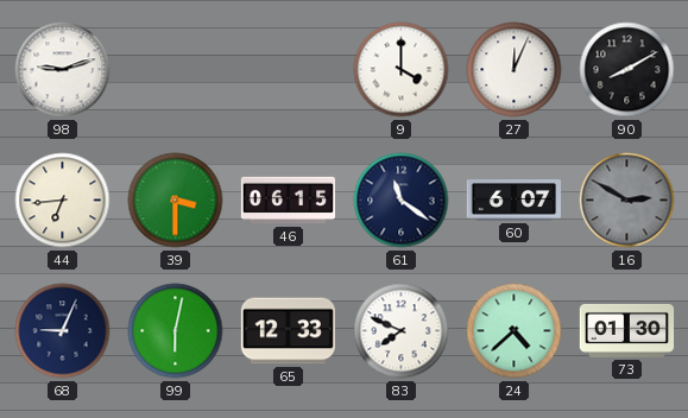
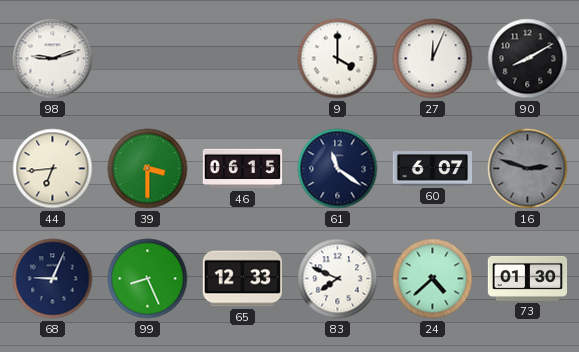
16: 2:50 -> 2:48
99: 6:02 -> 8:26
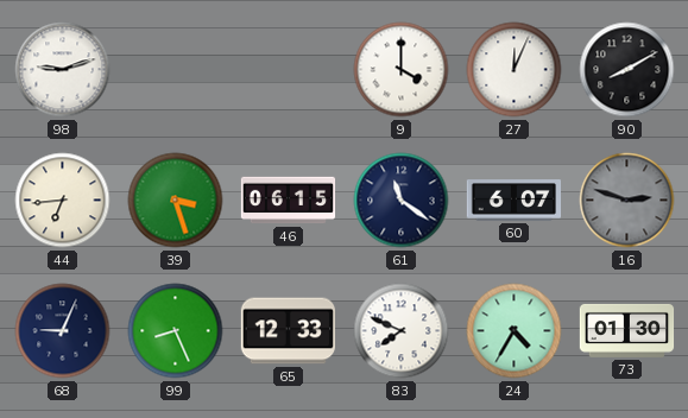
39: 3:30 -> 3:27
24: 4:38 -> 4:35
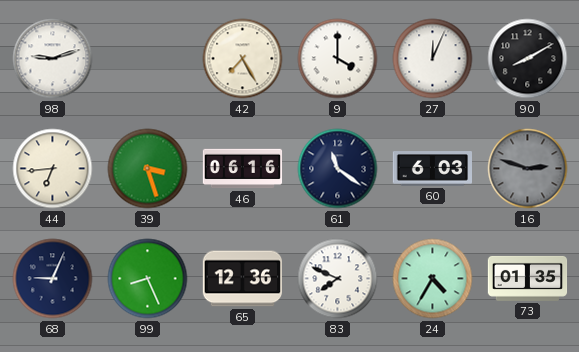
42: none -> 7:25
46: 06:15 -> 06:16
60: 6:07 -> 6:03
65: 12:33 -> 12:36
73: 01:30 -> 01:35
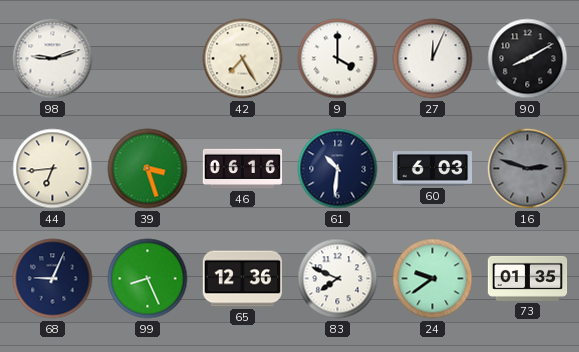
61: 11:21 -> 10:31
24: 4:35 -> 9:39
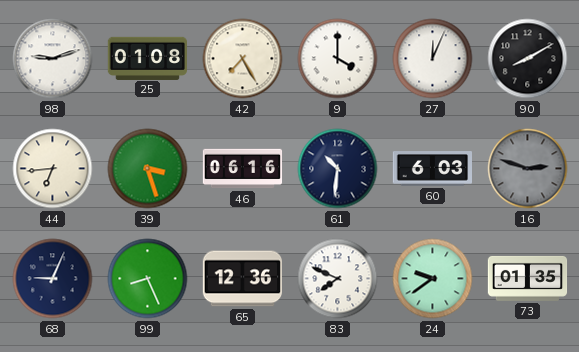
25: none -> 01:08
